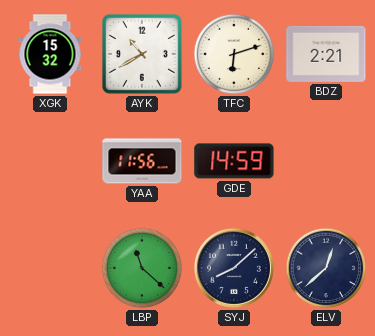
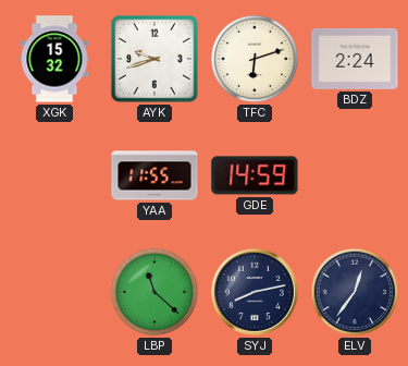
AYK: 10:40 -> 9:42
BDZ: 2:21 -> 2:24
YAA: 11:56 -> 11:55
SYJ: 8:08 -> 8:13
ELV: 12:38 -> 12:36
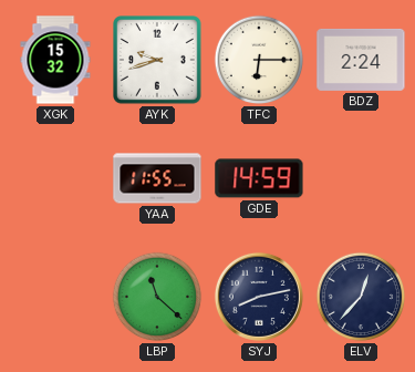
TFC: 6:12 -> 6:15
ELV: 12:36 -> 12:37
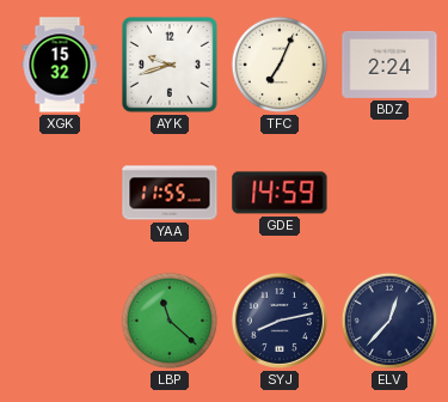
TFC: 6:15 -> 7:04
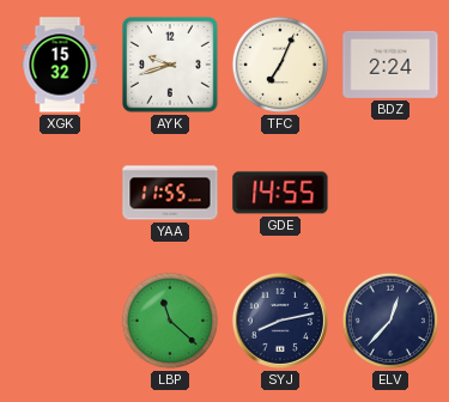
GDE: 14:59 -> 14:55
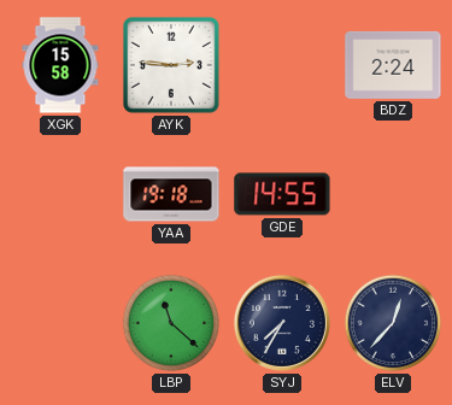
XGK: 15:32 -> 15:58
AYK: 9:42 -> 2:46
TFC: 7:04 -> none
YAA: 11:55 -> 19:18
SYJ: 8:13 -> 7:35
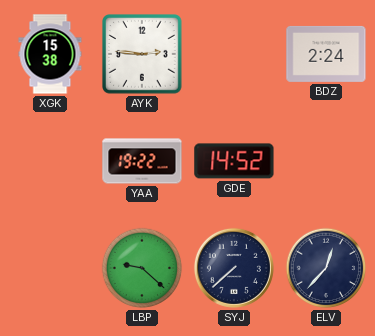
XGK: 15:58 -> 15:38
YAA: 19:18 -> 19:22
GDE: 14:55 -> 14:52
LBP: 11:22 -> 9:22
SYJ: 7:35 -> 7:38
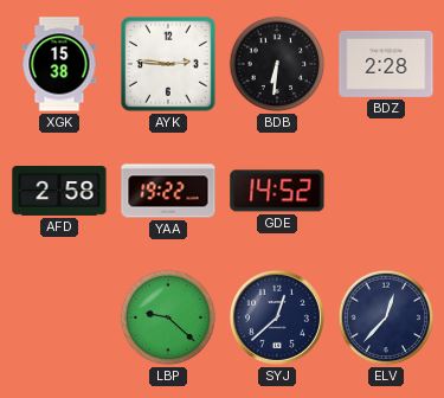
BDB: none -> 6:31
BDZ: 2:24 -> 2:28
AFD: none -> 2:58
SYJ: 7:38 -> 12:38
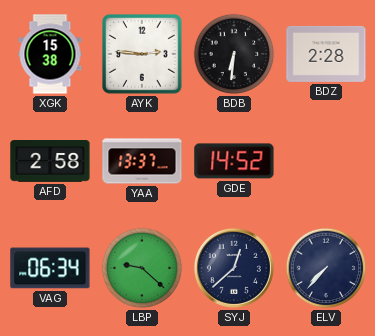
YAA: 19:22 -> 13:37
VAG: none -> 06:34
ELV: 12:37 -> 7:37
